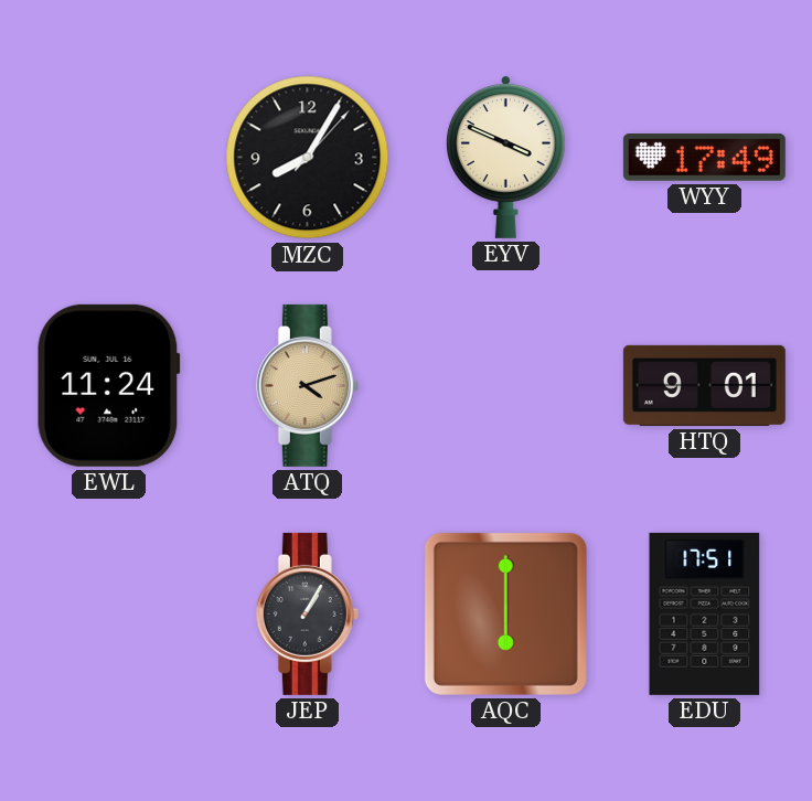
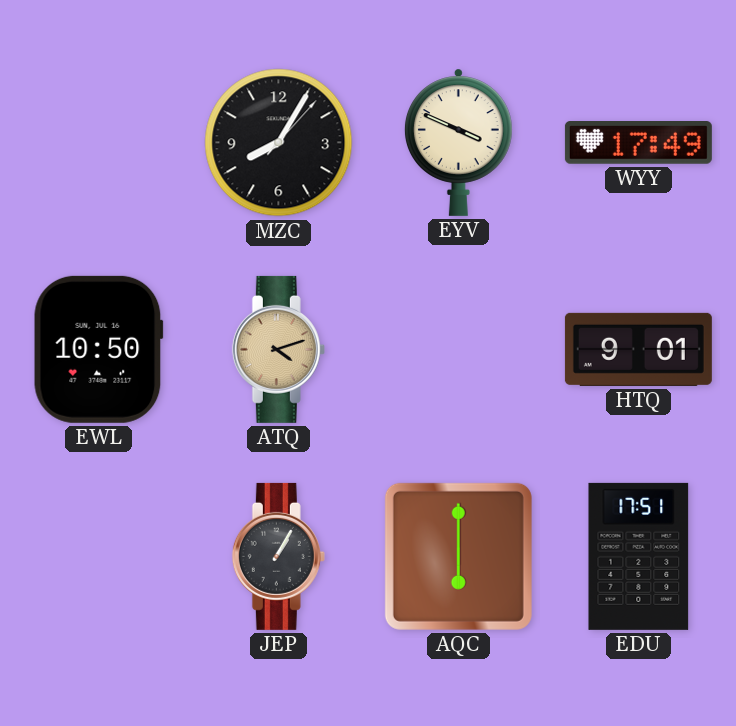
EWL: 11:24 -> 10:50
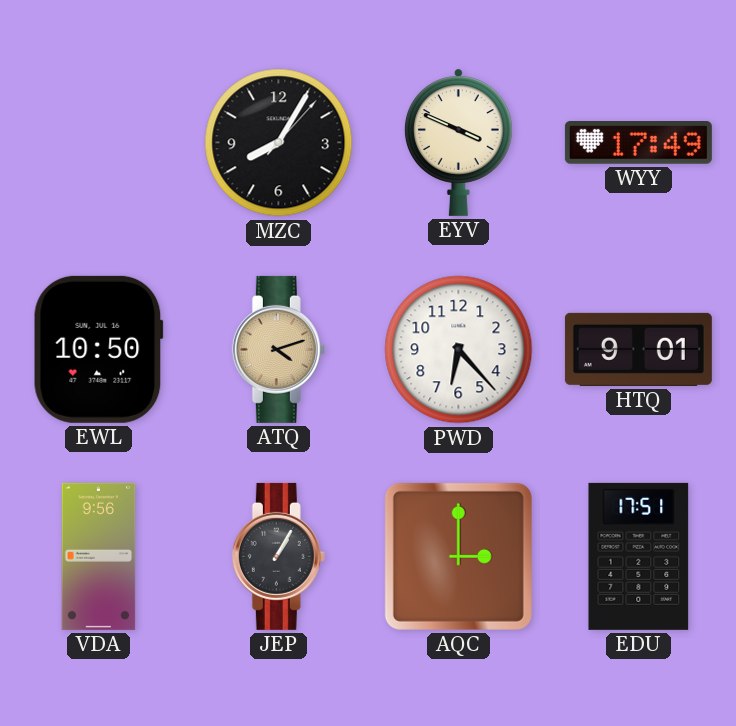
PWD: none -> 6:23
VDA: none -> 9:56
AQC: 6:00 -> 3:00
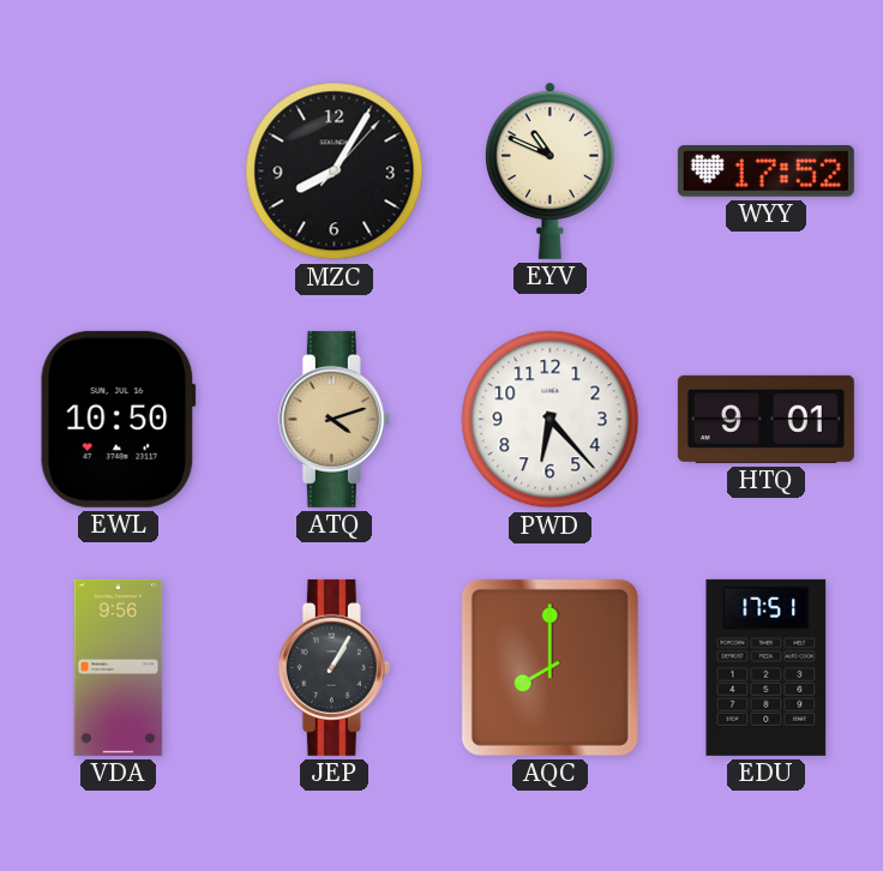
EYV: 3:49 -> 10:49
WYY: 17:49 -> 17:52
AQC: 3:00 -> 8:00
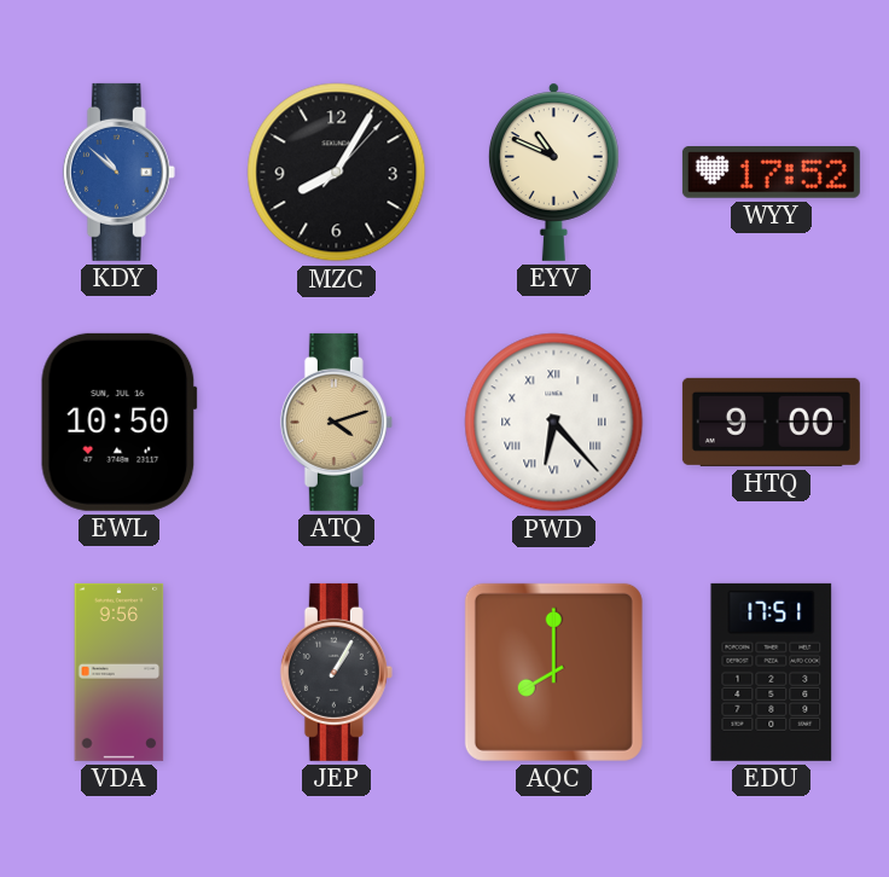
KDY: none -> 10:52
PWD numerals: Arabic -> Roman
HTQ: 9:01 -> 9:00
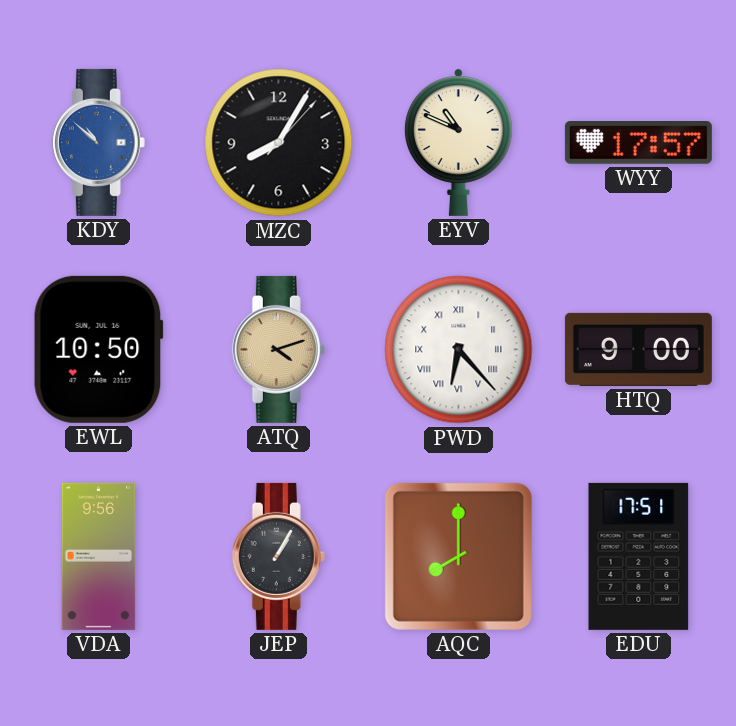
WYY: 17:52 -> 17:57
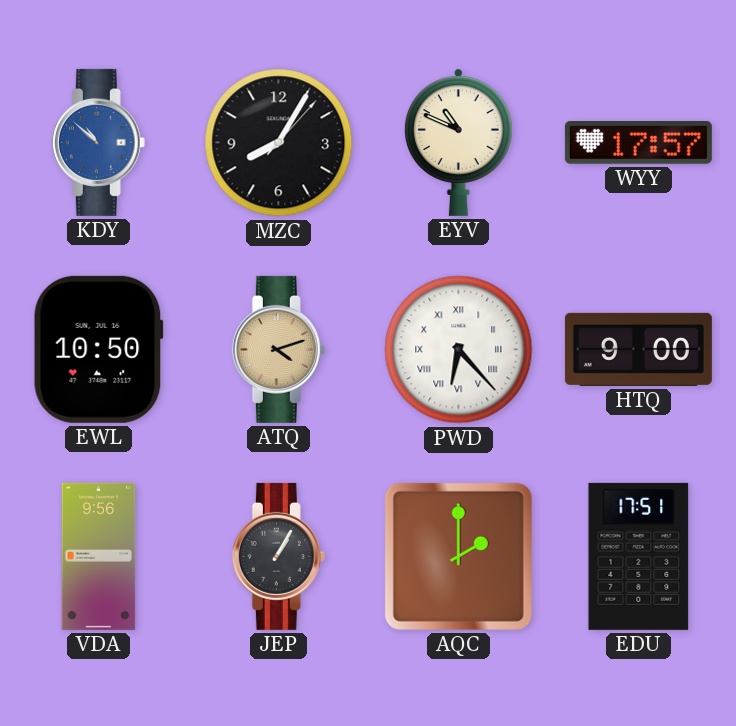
AQC: 8:00 -> 2:00
